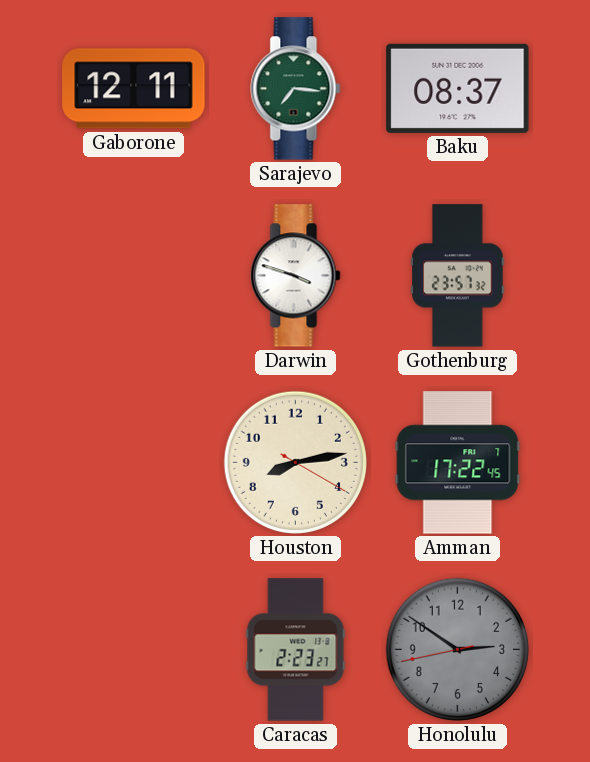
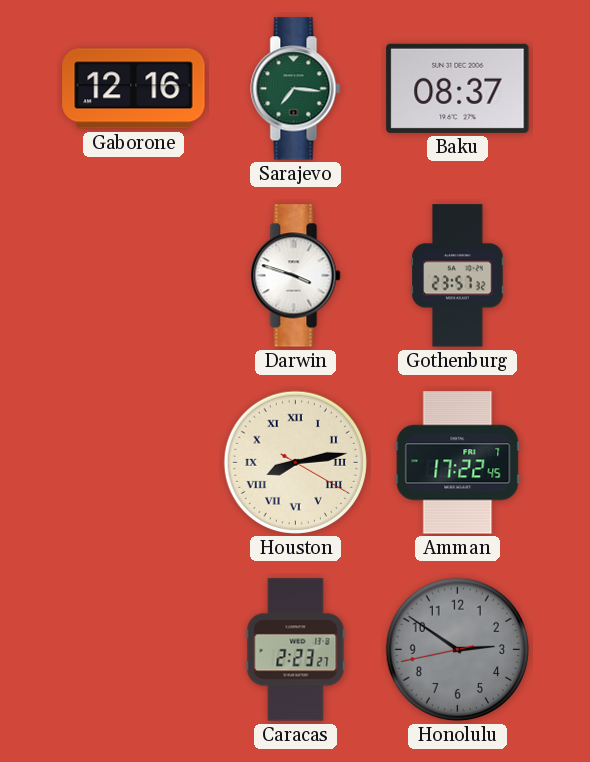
Gaborone: 12:11 -> 12:16
Houston numerals: Arabic -> Roman
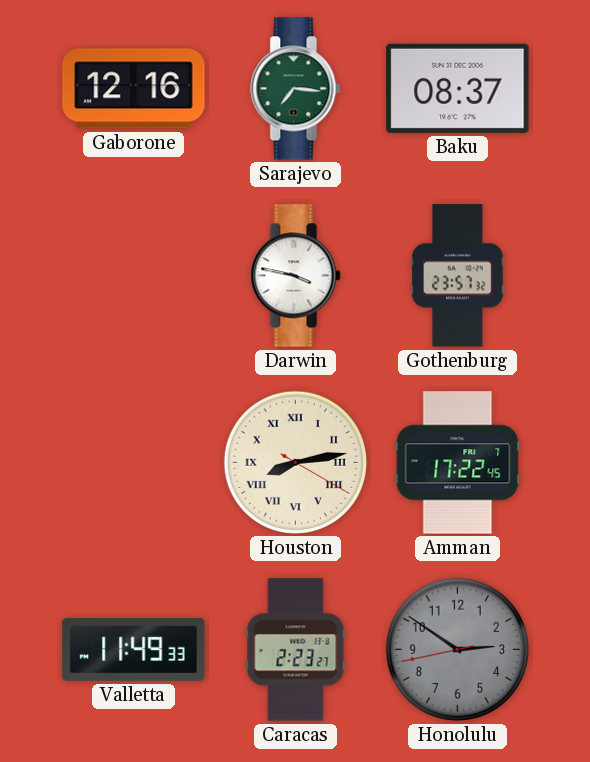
Darwin: 3:48 -> 3:47
Valletta: none -> 11:49
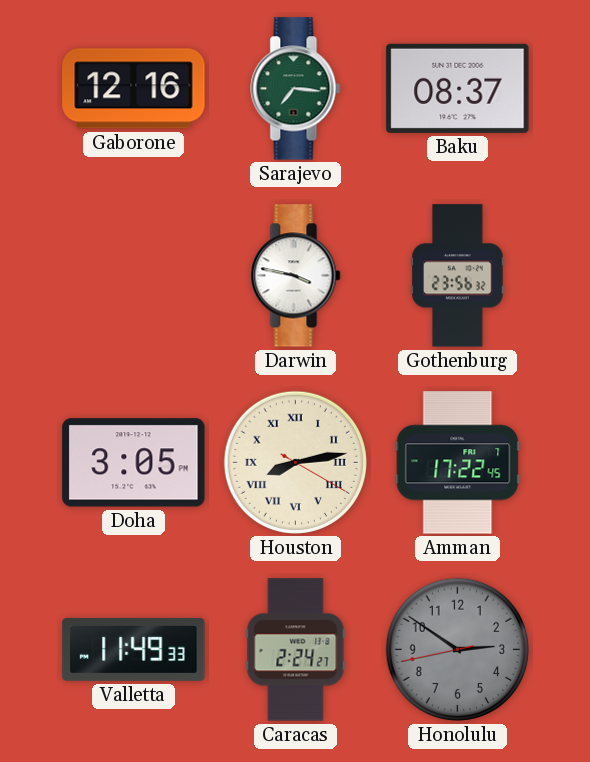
Gothenburg: 23:57 -> 23:56
Doha: none -> 3:05
Caracas: 2:23 -> 2:24
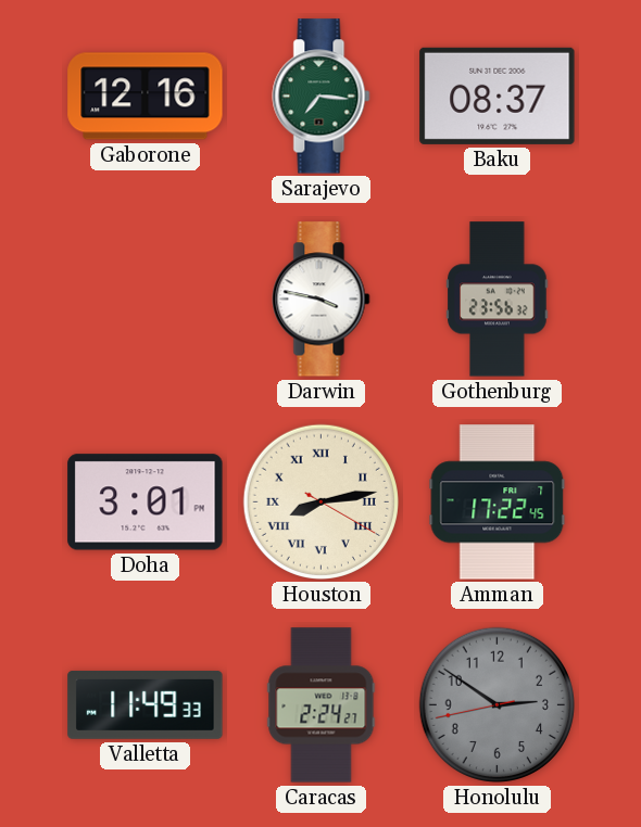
Doha: 3:05 -> 3:01
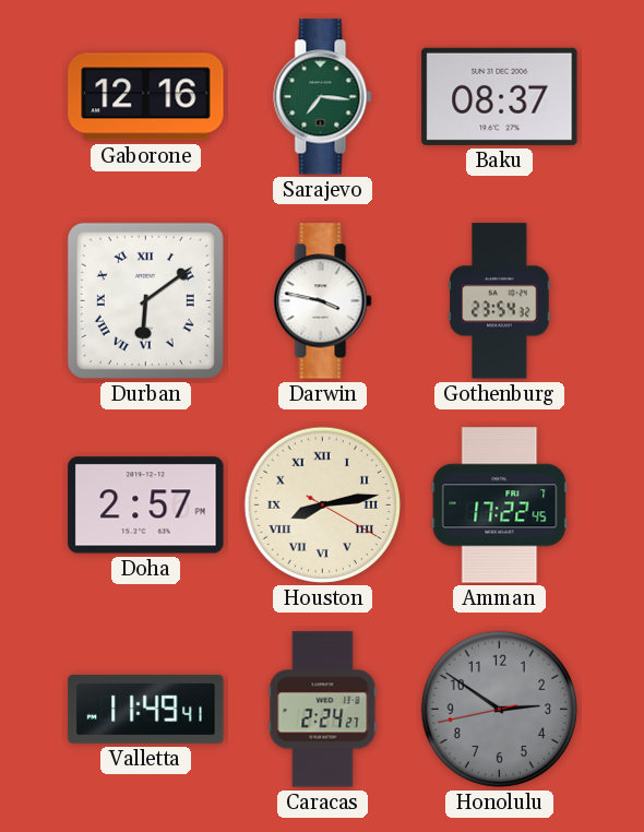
Durban: none -> 6:09
Gothenburg: 23:56 -> 23:54
Doha: 3:01 -> 2:57
Valletta: 11:49:33 -> 11:49:41
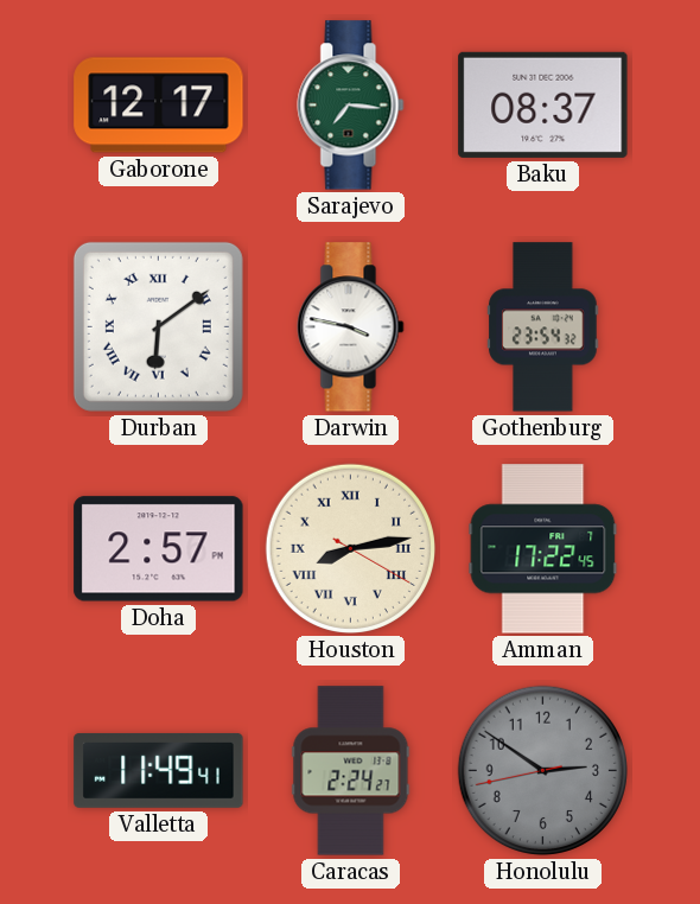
Gaborone: 12:16 -> 12:17
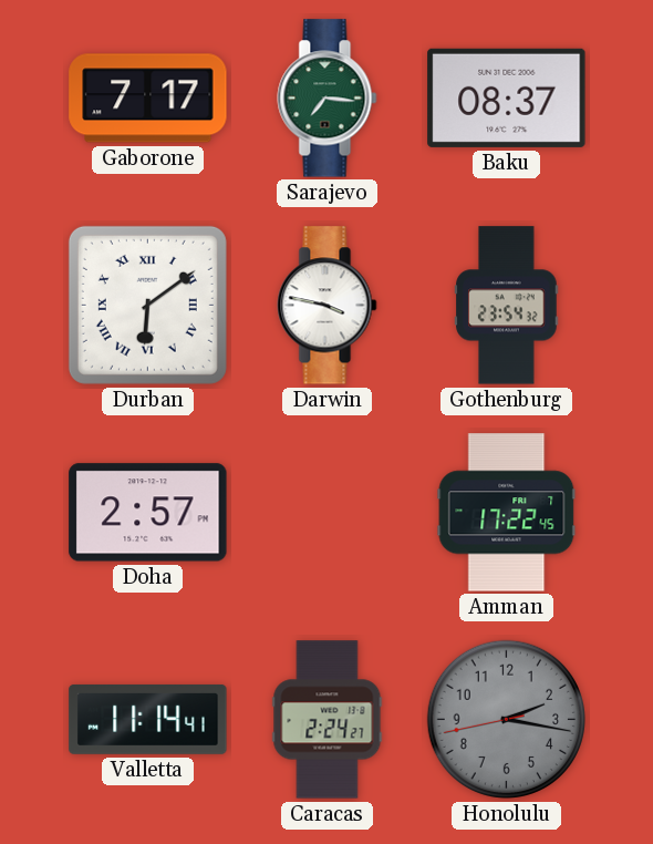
Gaborone: 12:17 -> 7:17
Houston: 8:13 -> none
Valletta: 11:49 -> 11:14
Honolulu: 2:50 -> 2:16
